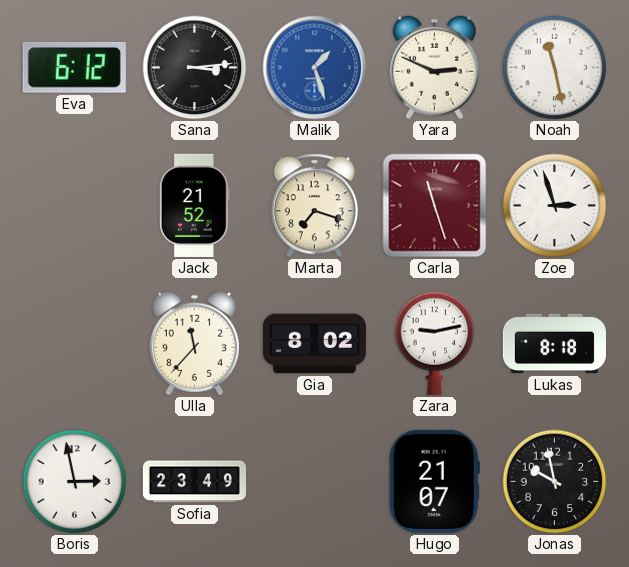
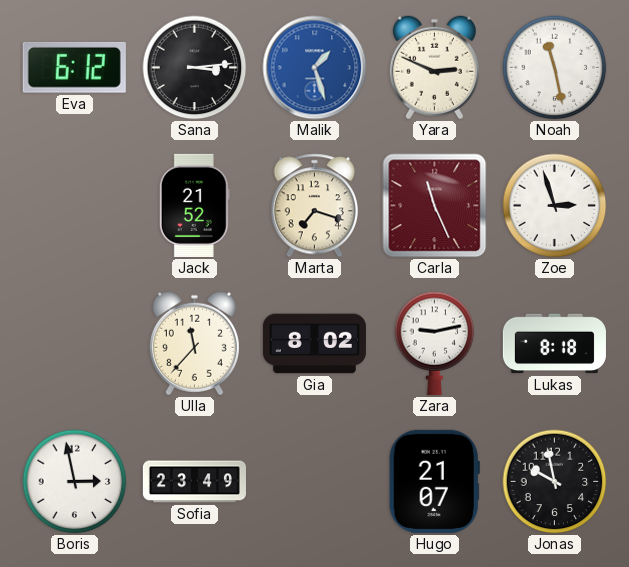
Carla: 11:27 -> 11:26
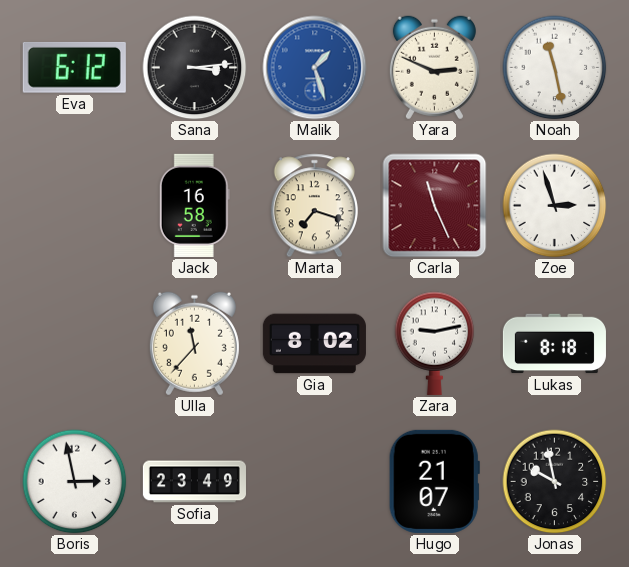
Jack: 21:52 -> 16:58
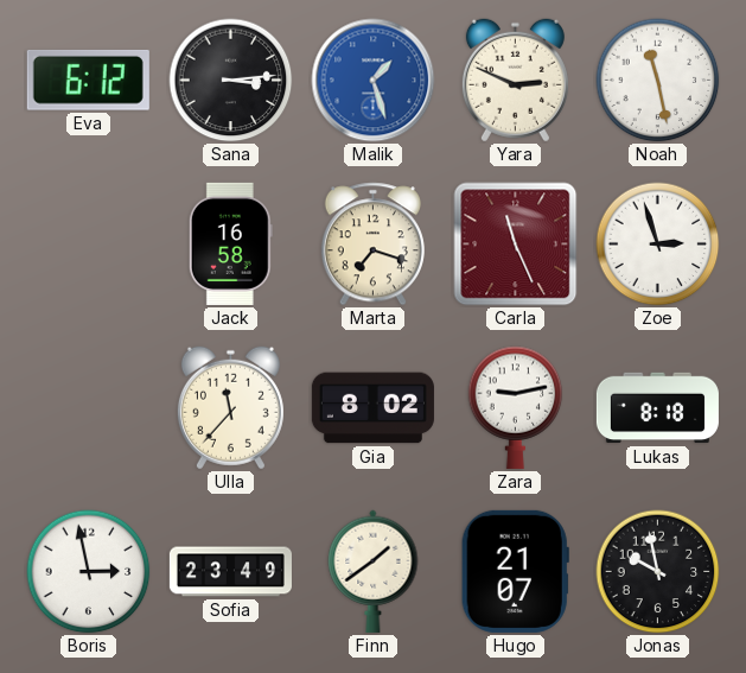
Finn: none -> 1:39
